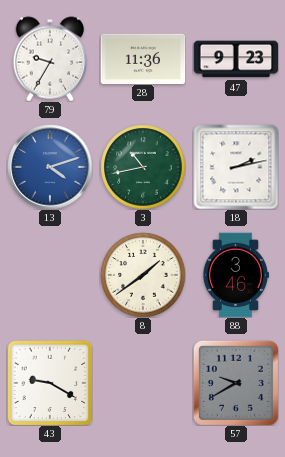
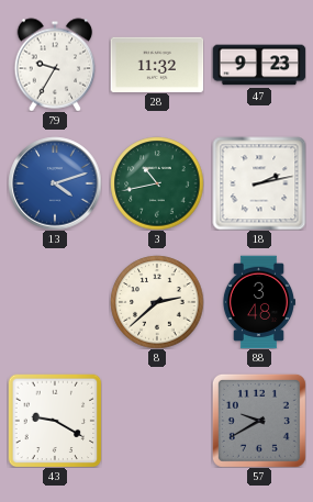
28: 11:36 -> 11:32
8: 1:39 -> 2:38
88: 3:46 -> 3:48
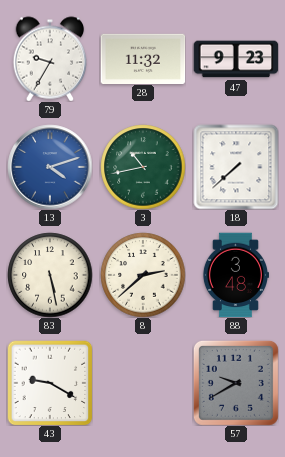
18: 2:13 -> 7:38
83: none -> 5:28
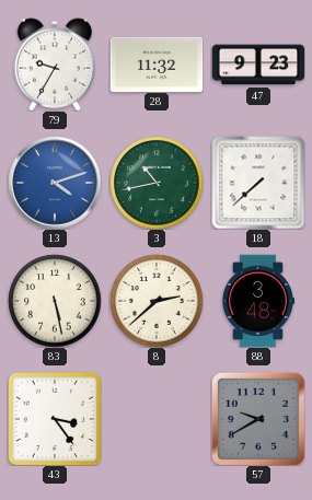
43: 9:20 -> 3:24
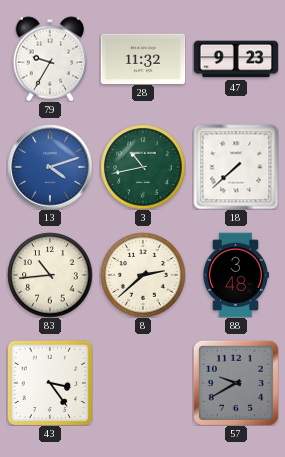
83: 5:28 -> 10:44
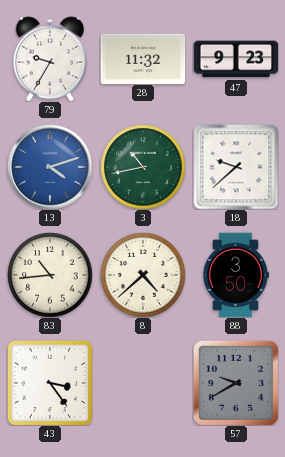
18: 7:38 -> 9:38
8: 2:38 -> 4:38
88: 3:48 -> 3:50
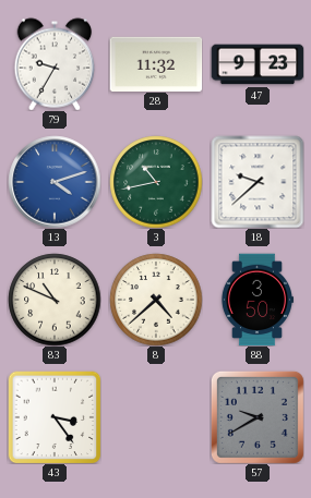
83: 10:44 -> 10:49
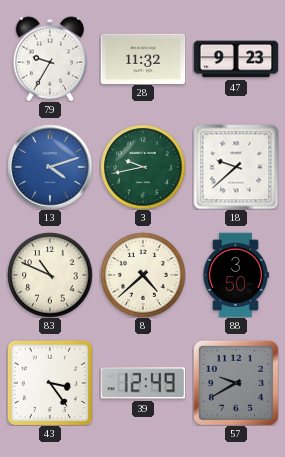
3: 10:43 -> 9:43
39: none -> 12:49
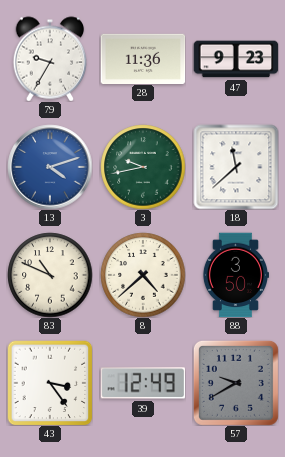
28: 11:32 -> 11:36
18: 9:38 -> 11:38
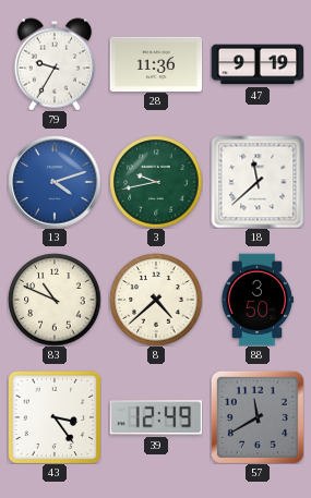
47: 9:23 -> 9:19
57: 9:40 -> 11:40
